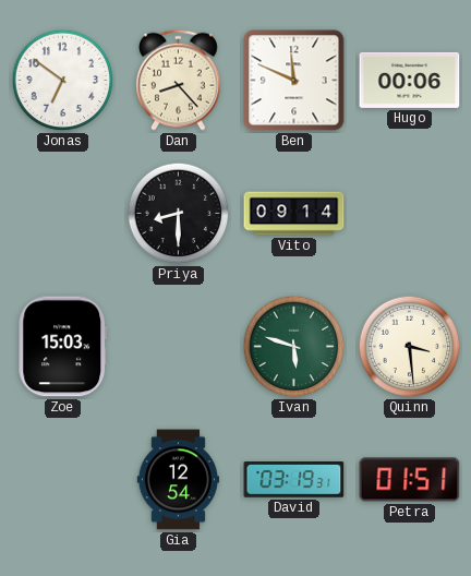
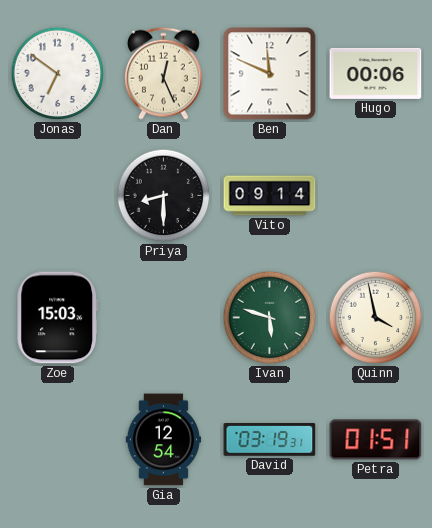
Dan: 8:23 -> 12:26
Quinn: 3:29 -> 3:58
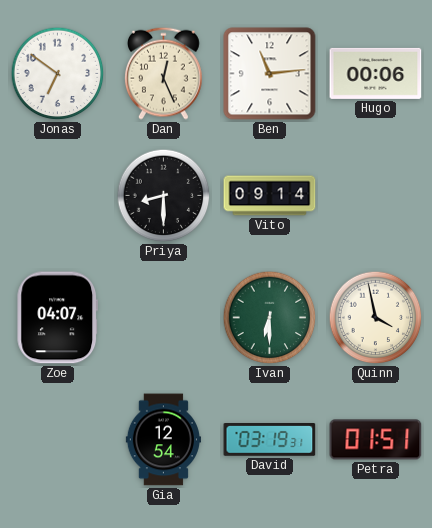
Ben: 11:49 -> 11:14
Zoe: 15:03 -> 04:07
Ivan: 5:48 -> 6:30
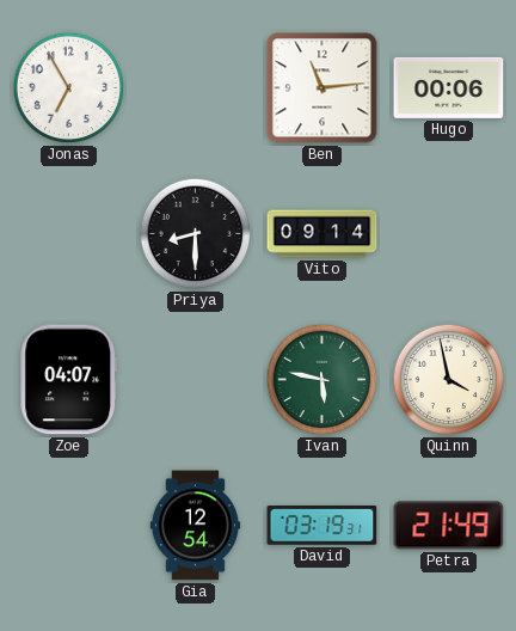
Jonas: 6:51 -> 6:55
Dan: 12:26 -> none
Ivan: 6:30 -> 5:47
Petra: 01:51 -> 21:49
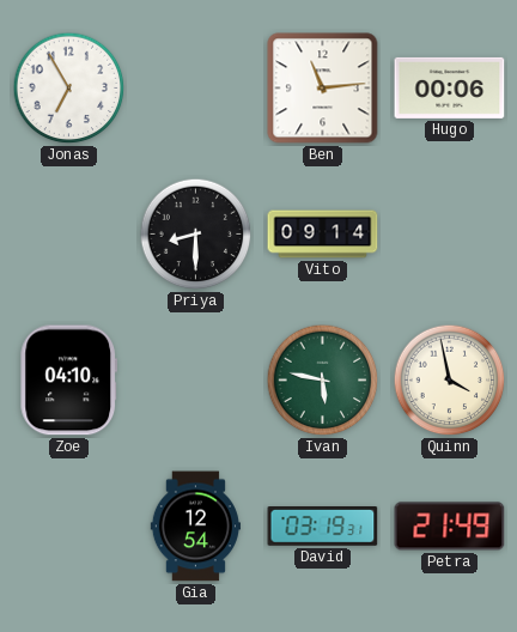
Zoe: 04:07 -> 04:10
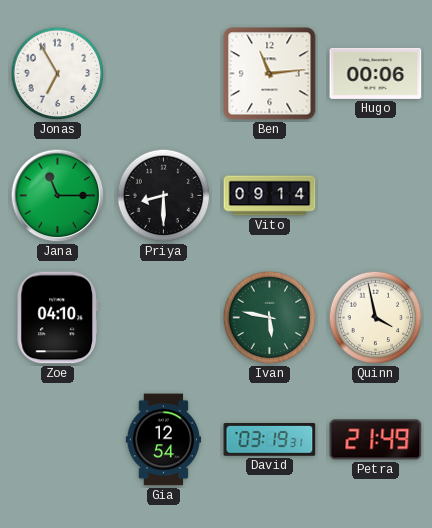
Jana: none -> 11:15
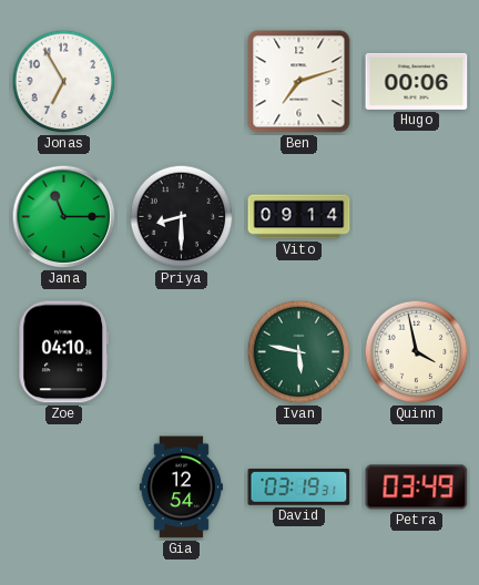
Ben: 11:14 -> 7:12
Petra: 21:49 -> 03:49
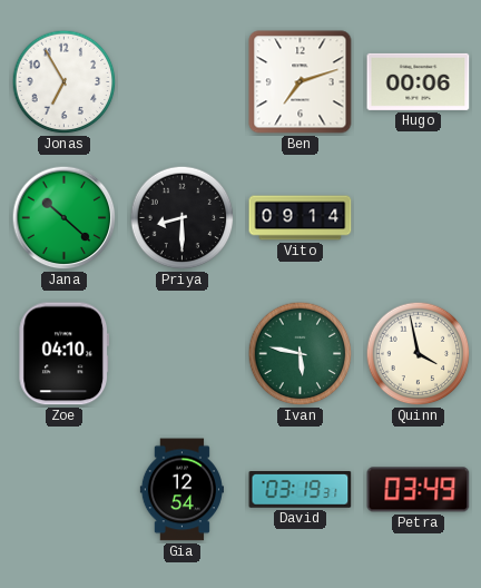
Jana: 11:15 -> 10:22
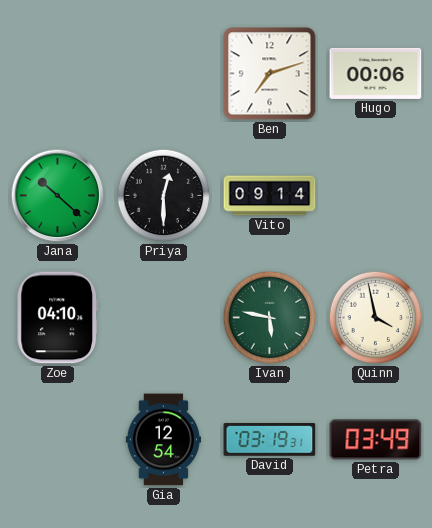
Jonas: 6:55 -> none
Priya: 8:30 -> 12:30
